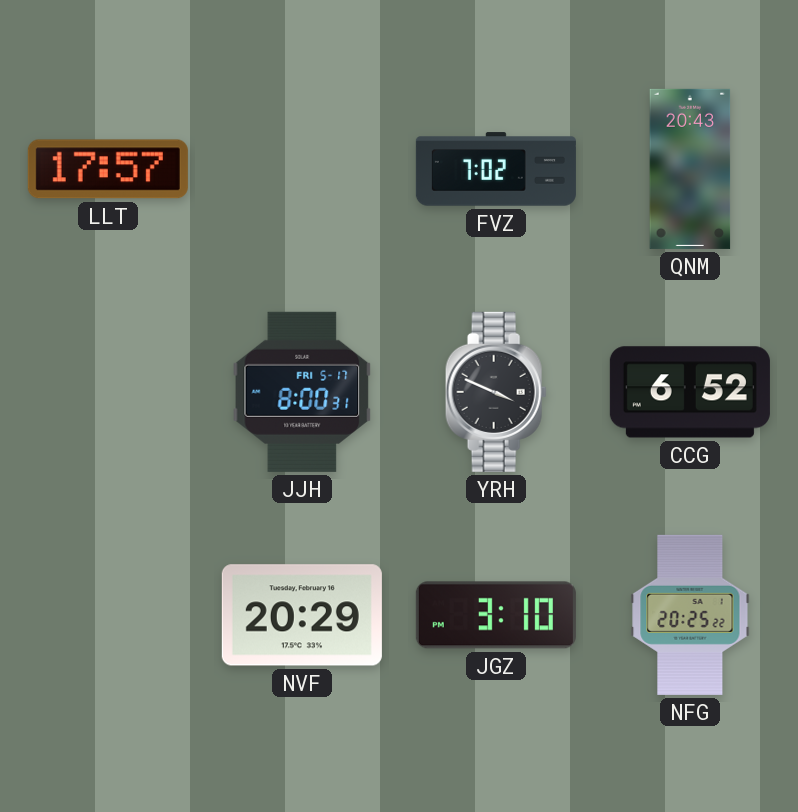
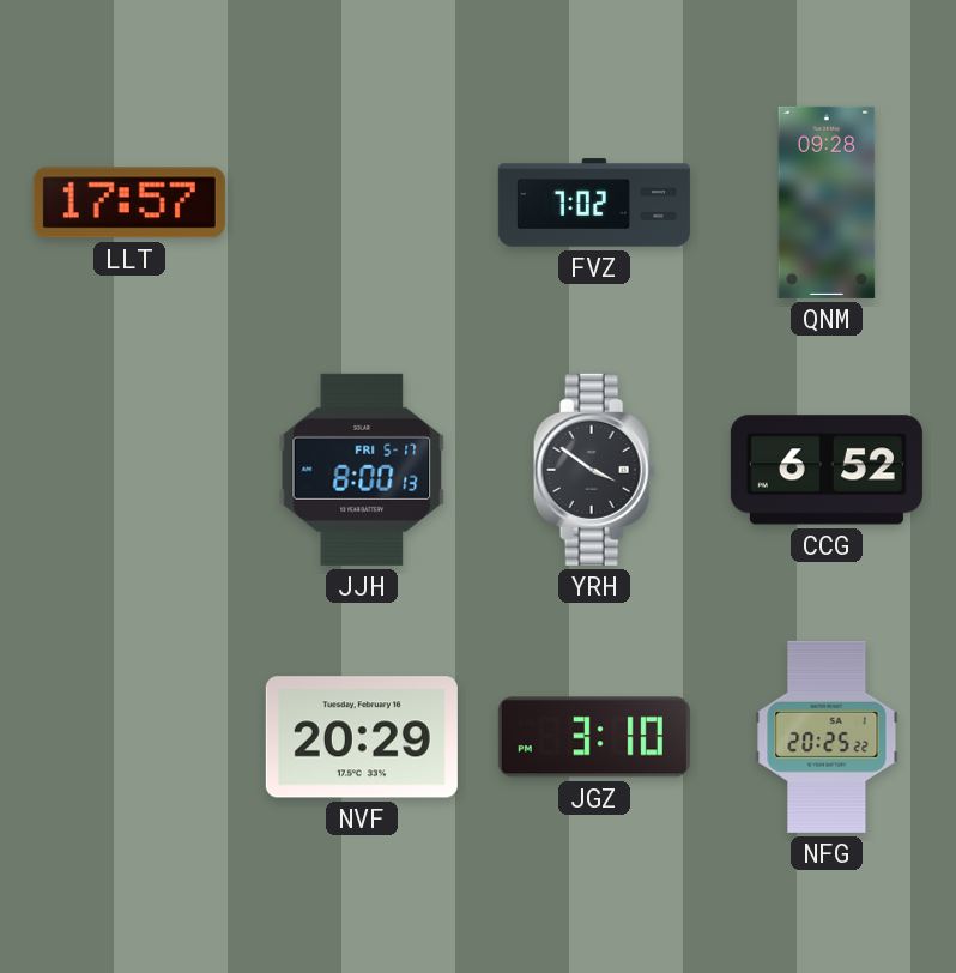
QNM: 20:43 -> 09:28
JJH: 8:00:31 -> 8:00:13
YRH: 3:49 -> 3:51
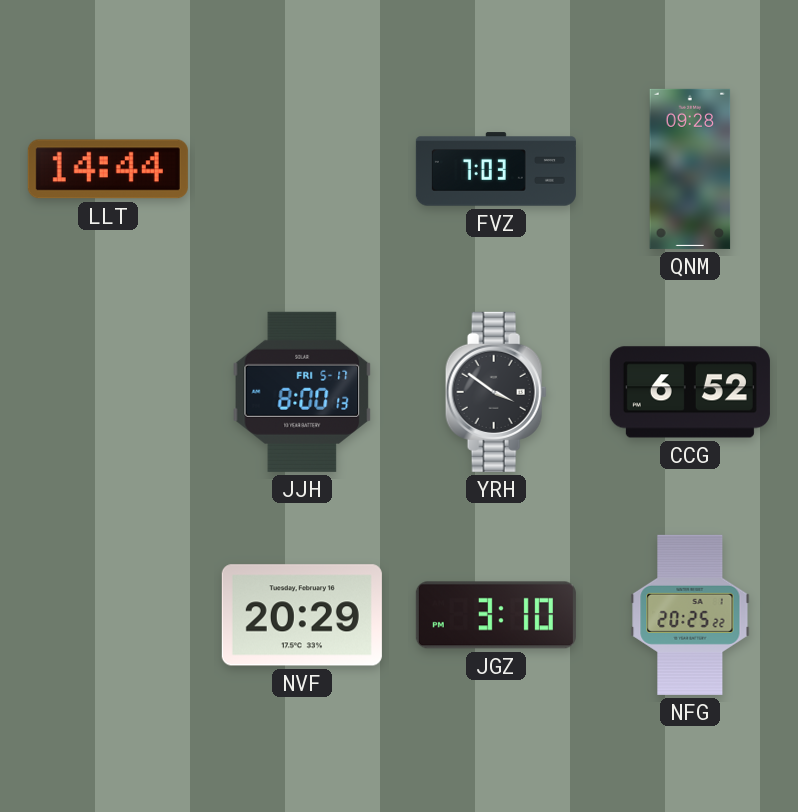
LLT: 17:57 -> 14:44
FVZ: 7:02 -> 7:03
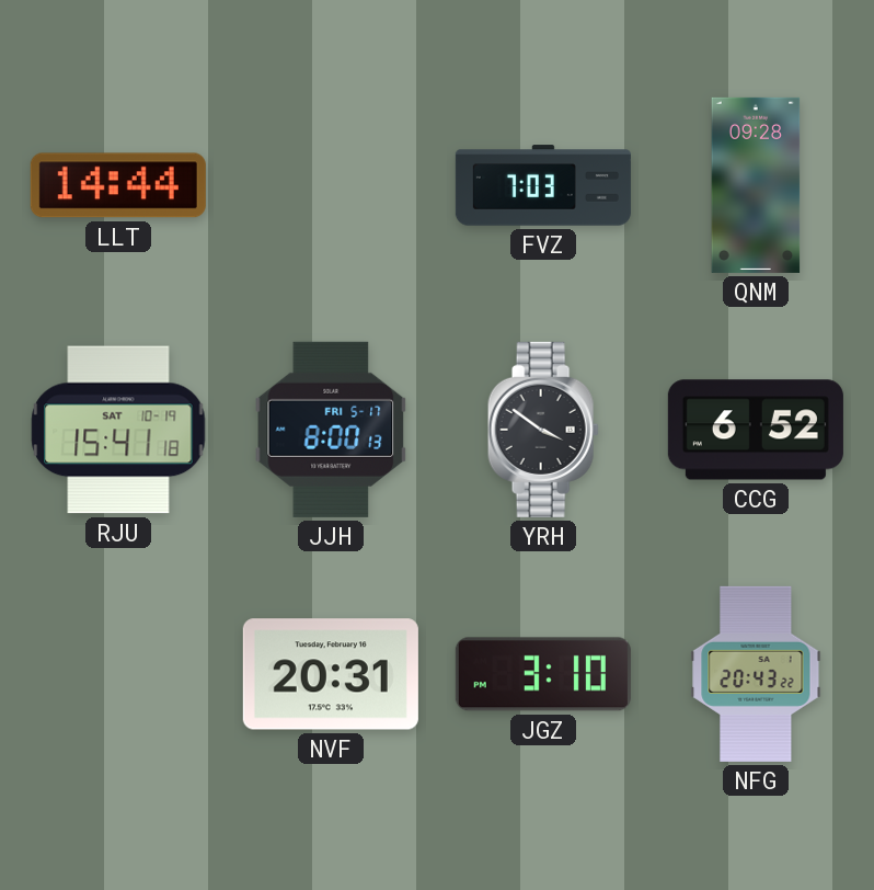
RJU: none -> 15:41
NVF: 20:29 -> 20:31
NFG: 20:25 -> 20:43
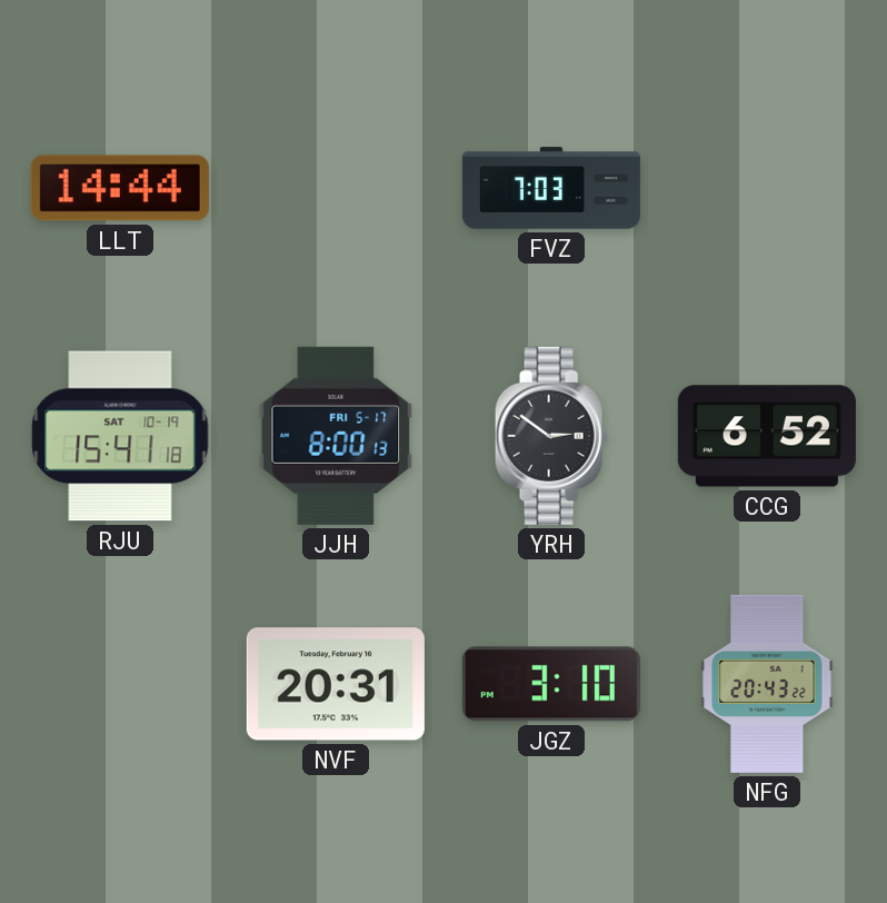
QNM: 09:28 -> none
YRH: 3:51 -> 2:51
